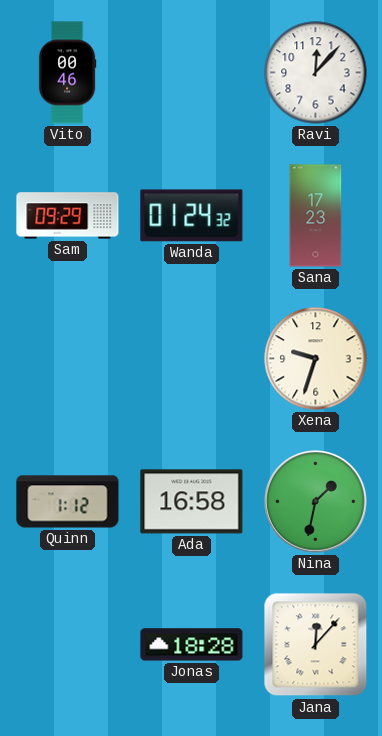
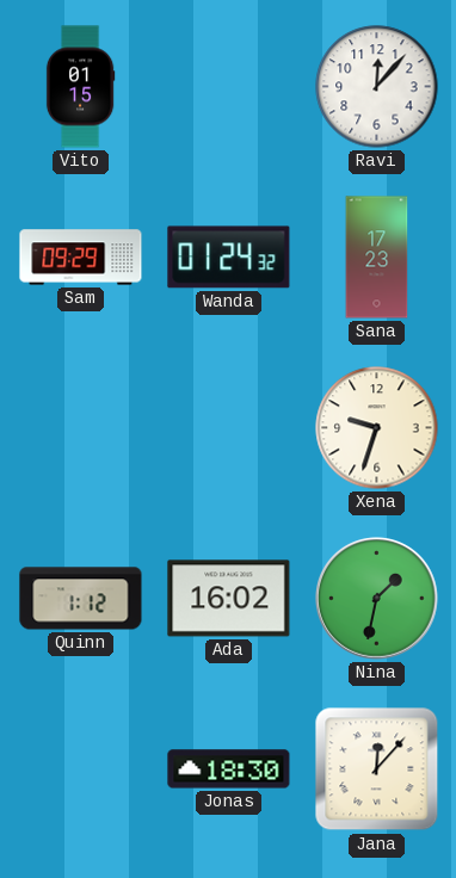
Vito: 00:46 -> 01:15
Ada: 16:58 -> 16:02
Jonas: 18:28 -> 18:30
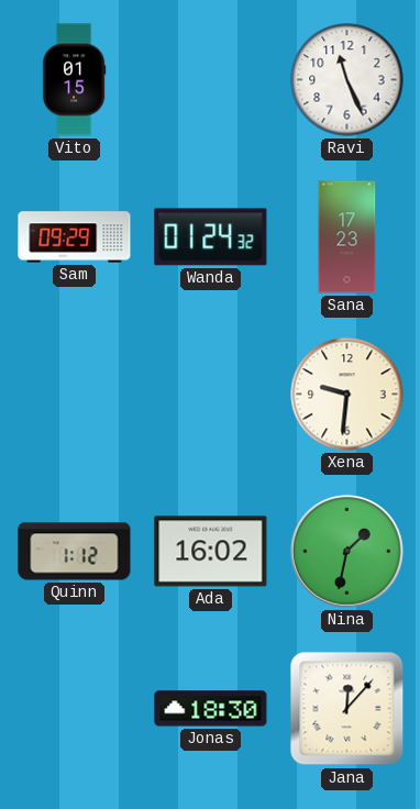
Ravi: 12:07 -> 11:26
Xena: 9:33 -> 9:31
